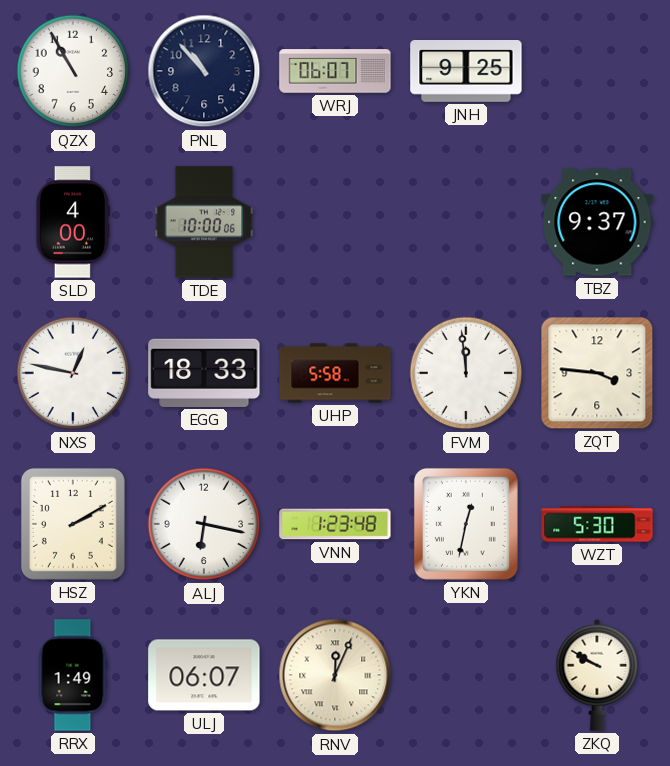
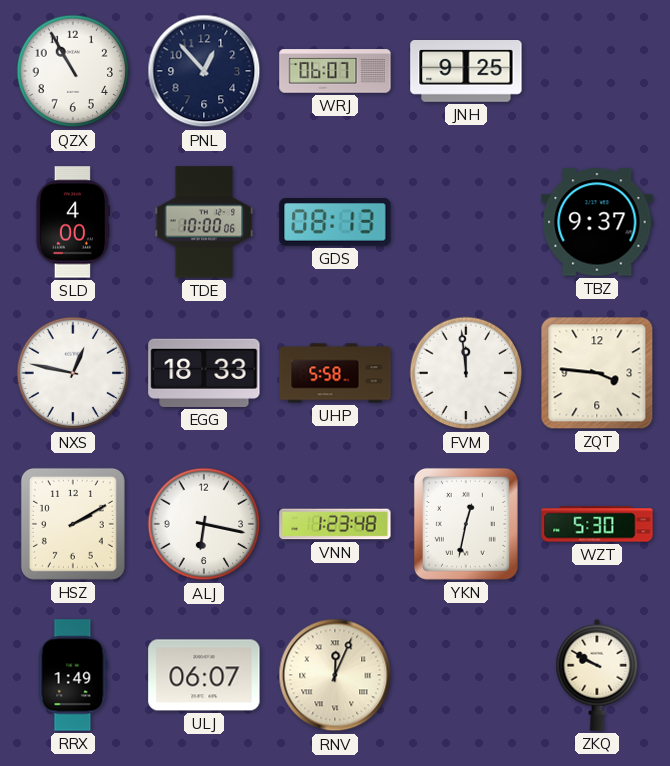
PNL: 10:53 -> 12:53
GDS: none -> 08:13
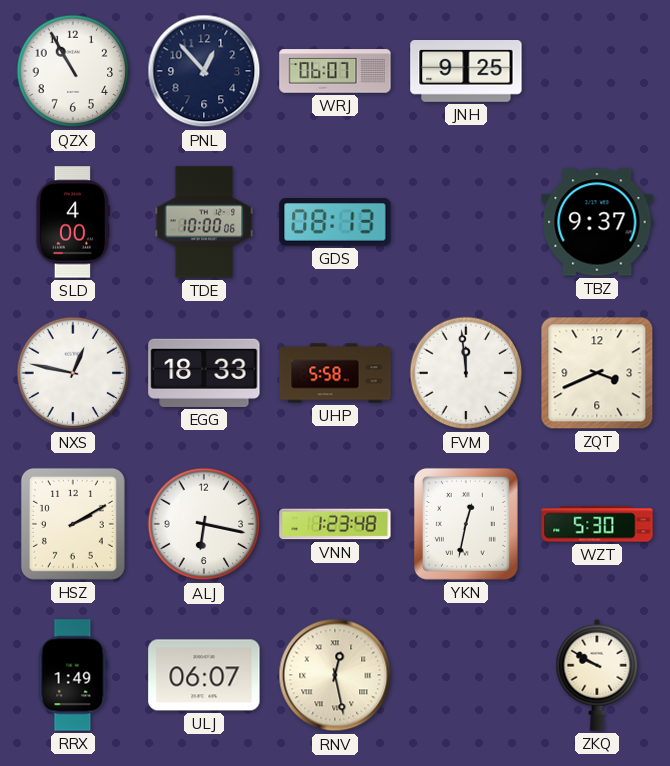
ZQT: 3:46 -> 3:41
RNV: 12:04 -> 12:28
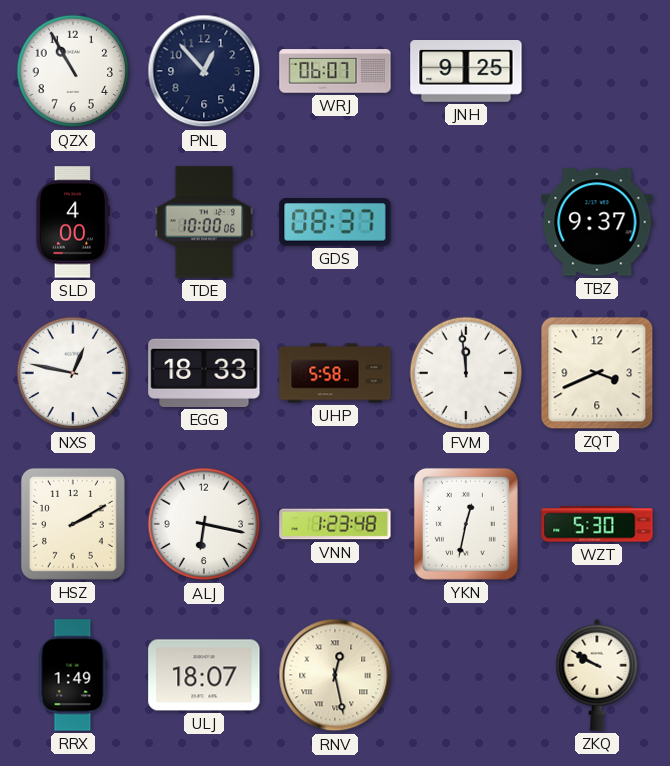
GDS: 08:13 -> 08:37
ULJ: 06:07 -> 18:07
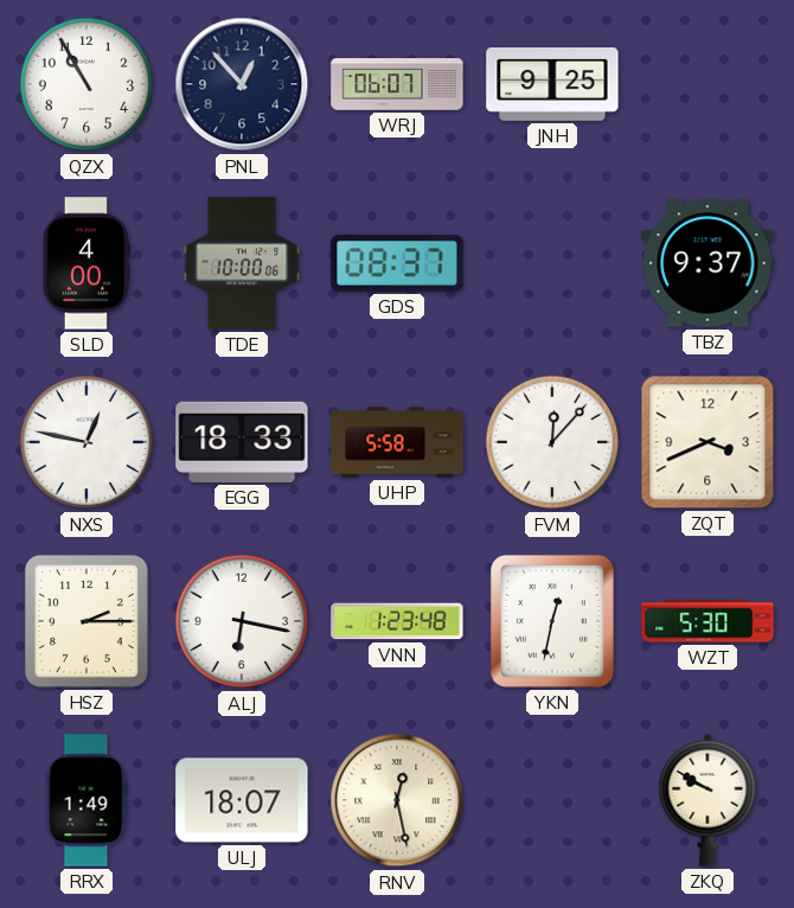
FVM: 11:59 -> 12:07
HSZ: 2:10 -> 2:15
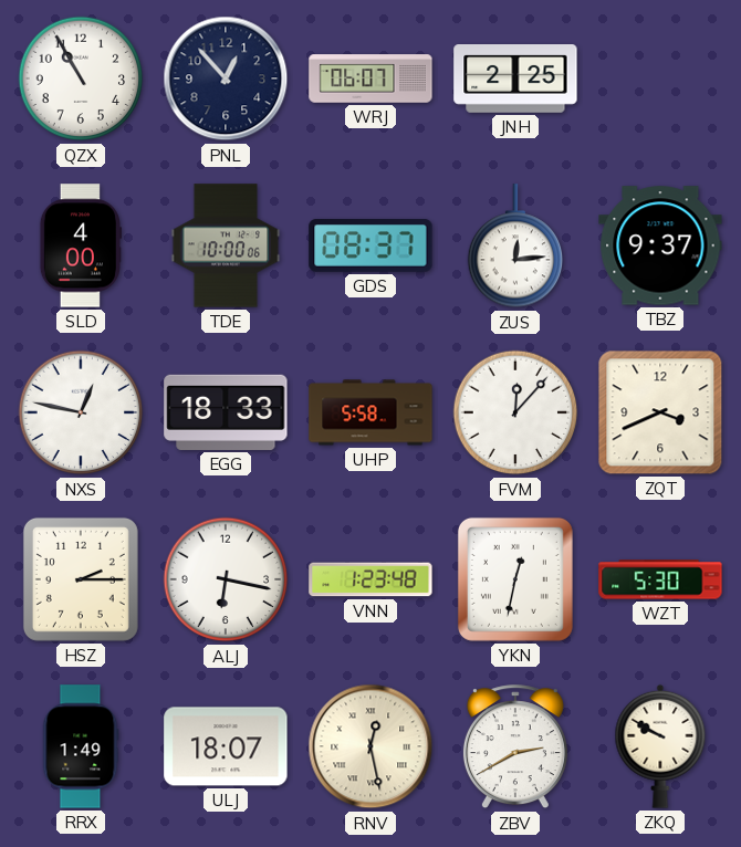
JNH: 9:25 -> 2:25
ZUS: none -> 12:14
ZBV: none -> 2:40
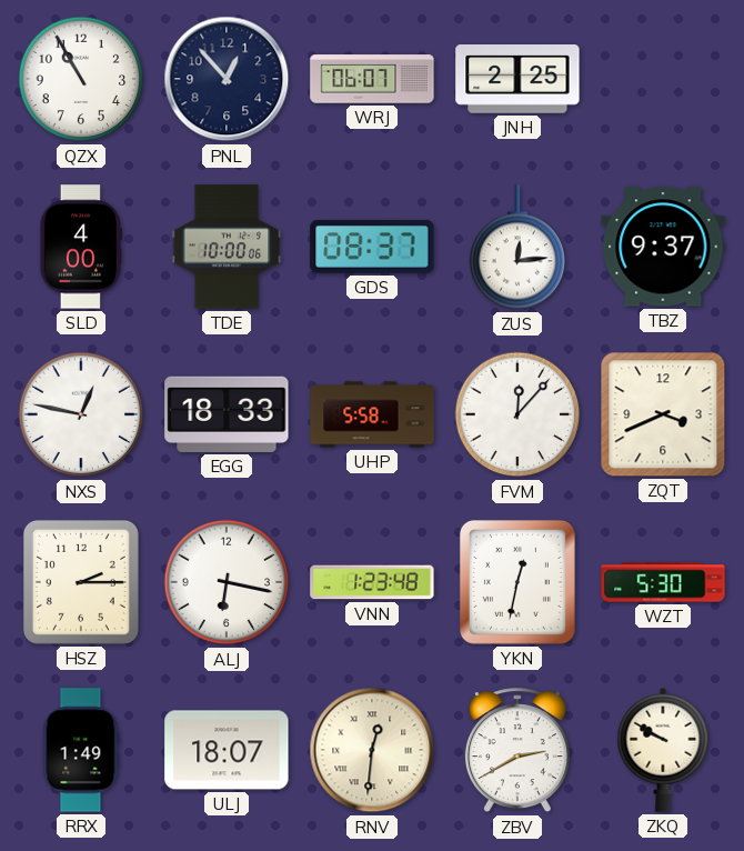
RNV: 12:28 -> 12:31
